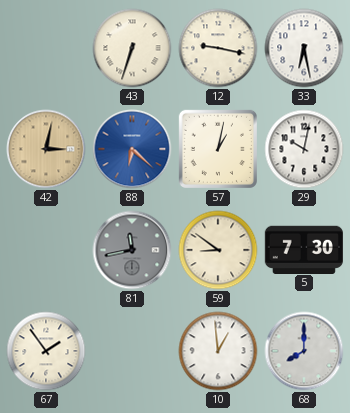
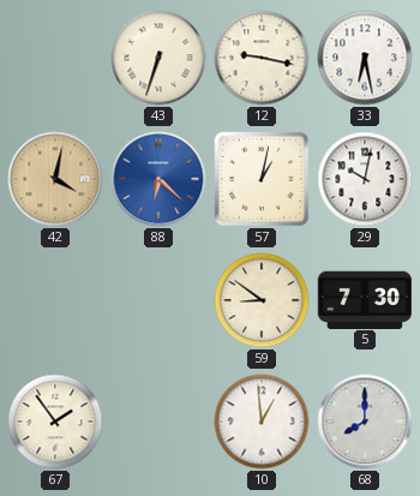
42: 3:02 -> 4:02
81: 11:43 -> none
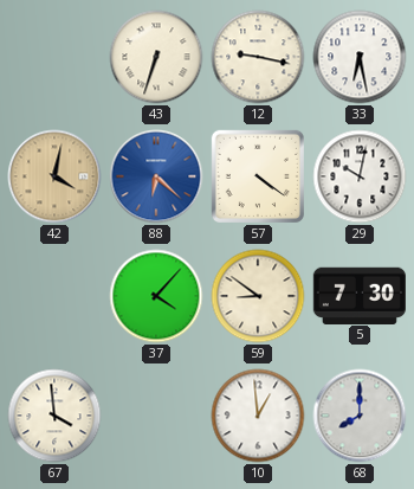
57: 1:02 -> 4:21
37: none -> 4:07
67: 1:54 -> 3:59
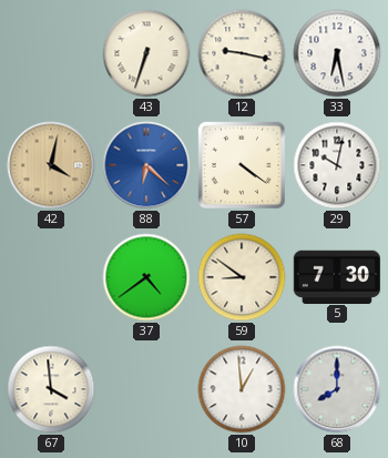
37: 4:07 -> 4:39
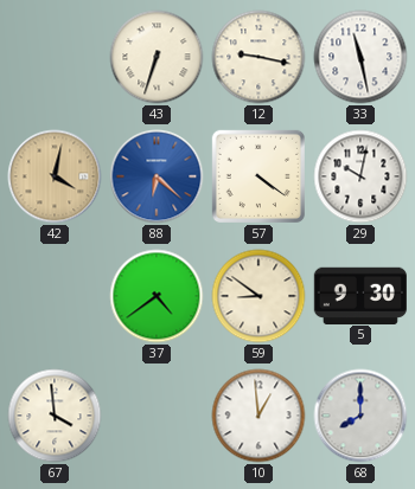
33: 6:28 -> 11:28
5: 7:30 -> 9:30
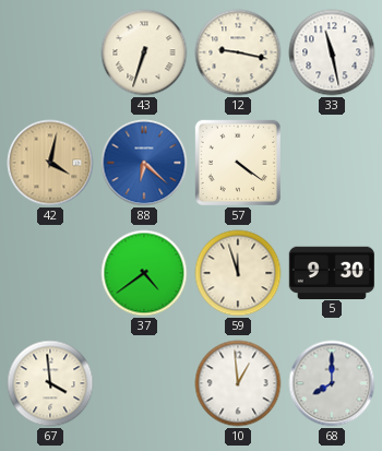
29: 10:02 -> none
59: 8:51 -> 11:57
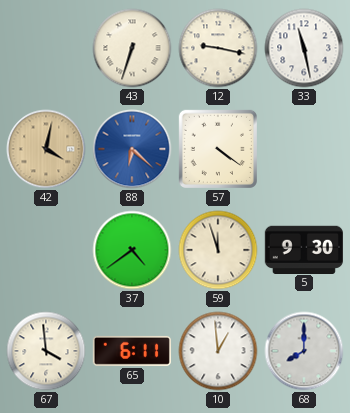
65: none -> 6:11
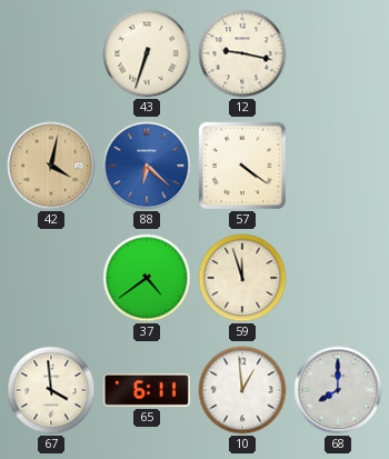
33: 11:28 -> none
5: 9:30 -> none
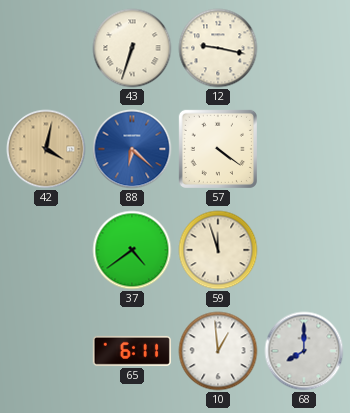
67: 3:59 -> none
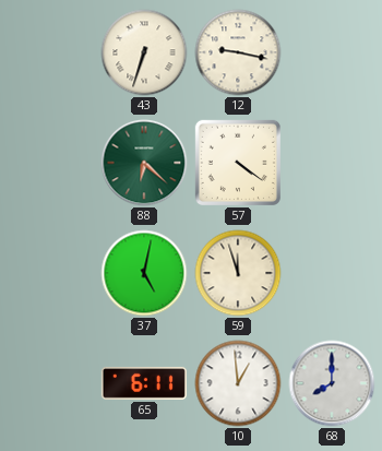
42: 4:02 -> none
88 dial: blue -> green
37: 4:39 -> 5:02
